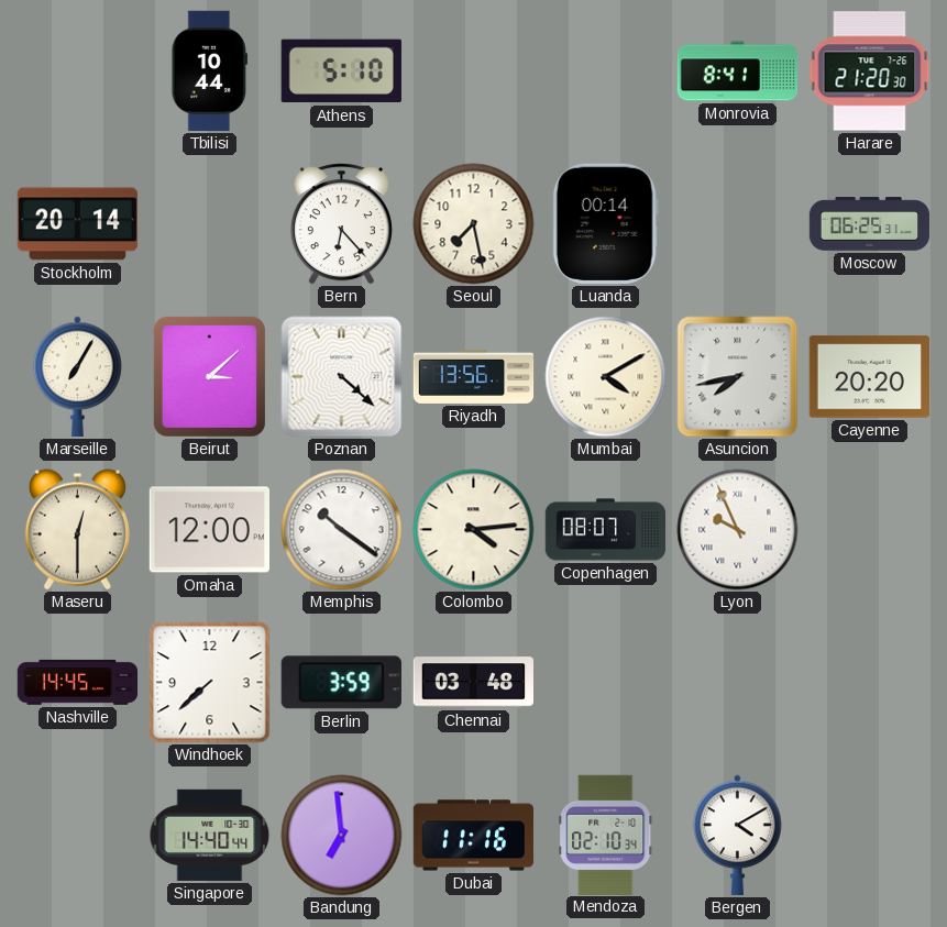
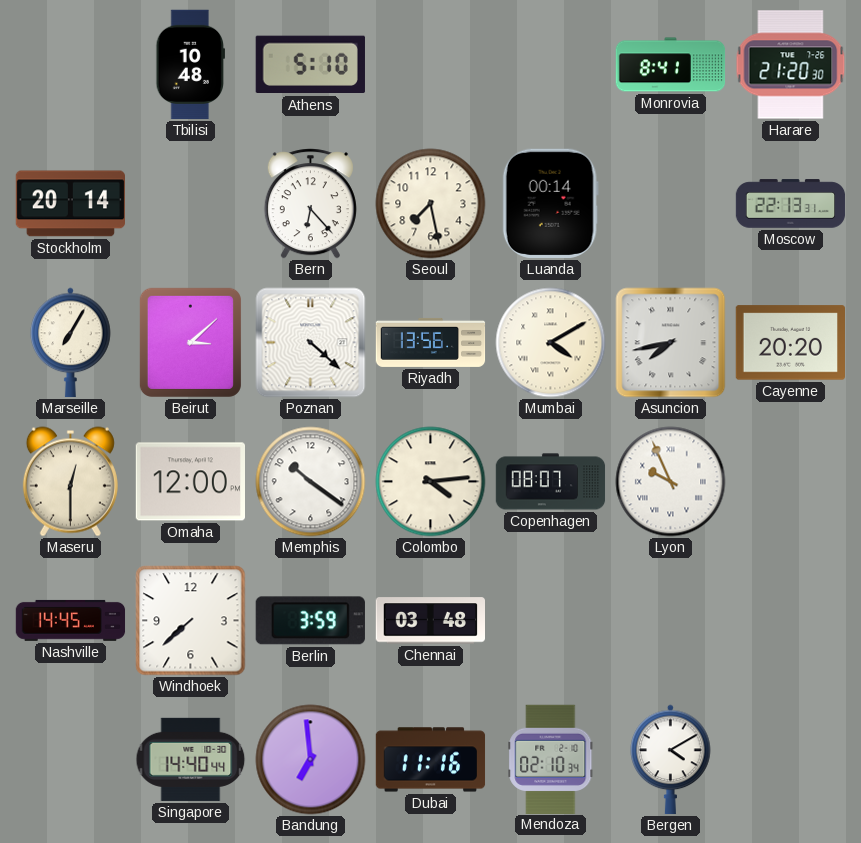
Tbilisi: 10:44 -> 10:48
Moscow: 06:25 -> 22:13
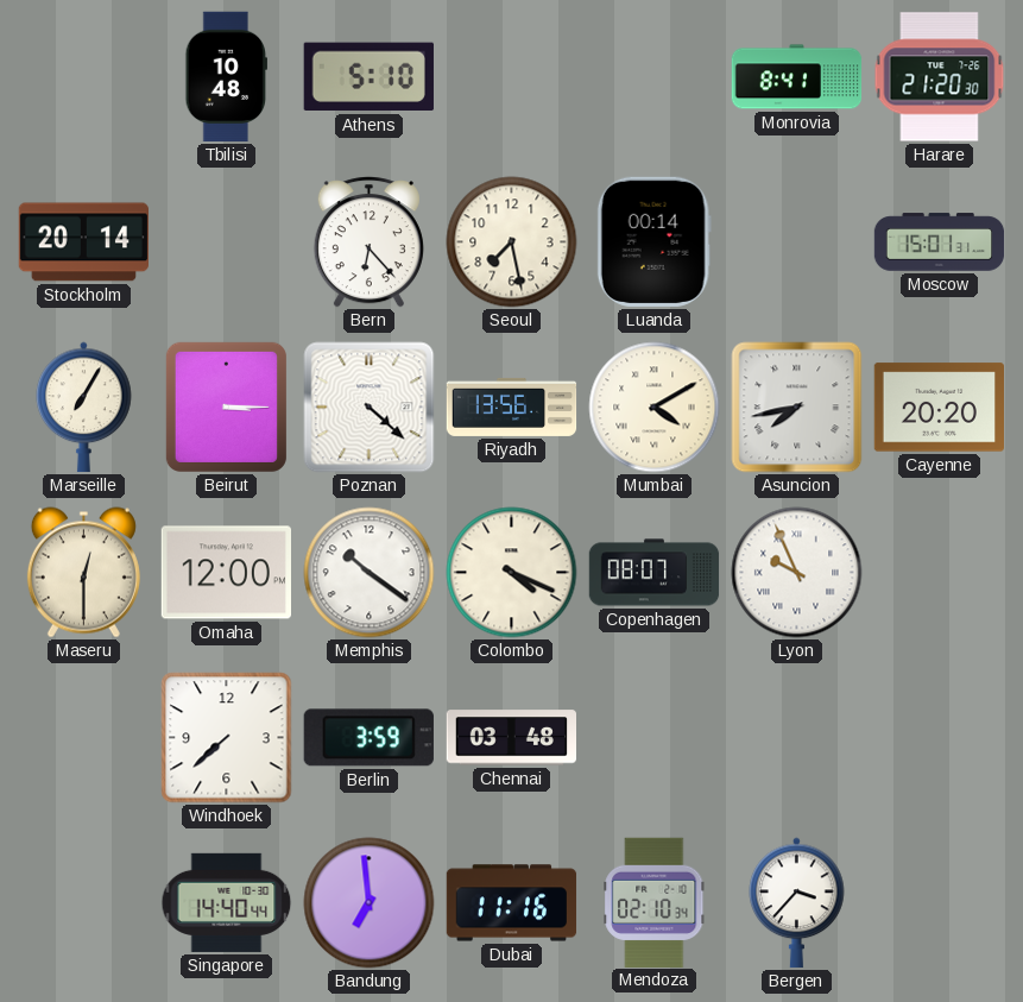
Moscow: 22:13 -> 15:01
Beirut: 3:08 -> 3:15
Colombo: 4:14 -> 4:19
Nashville: 14:45 -> none
Bergen: 4:10 -> 3:37
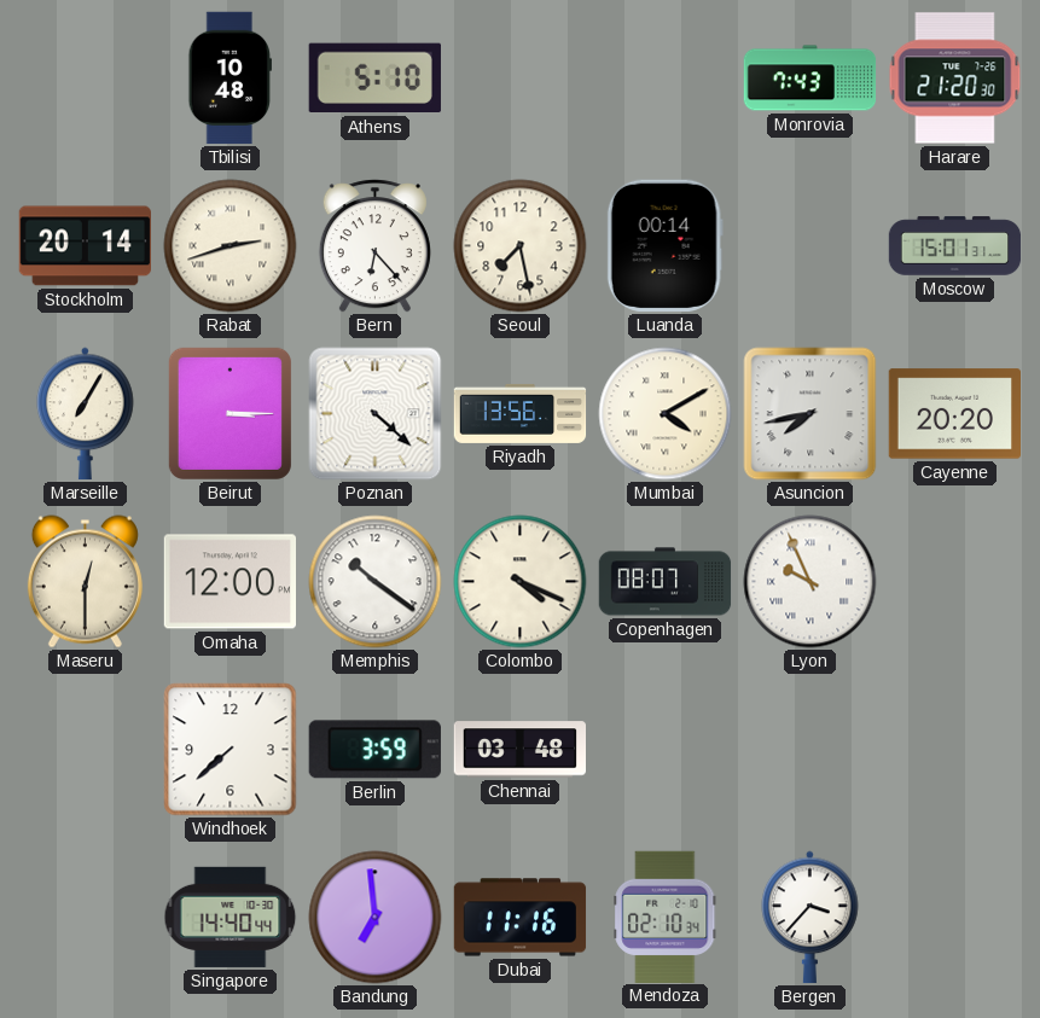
Monrovia: 8:41 -> 7:43
Rabat: none -> 2:42
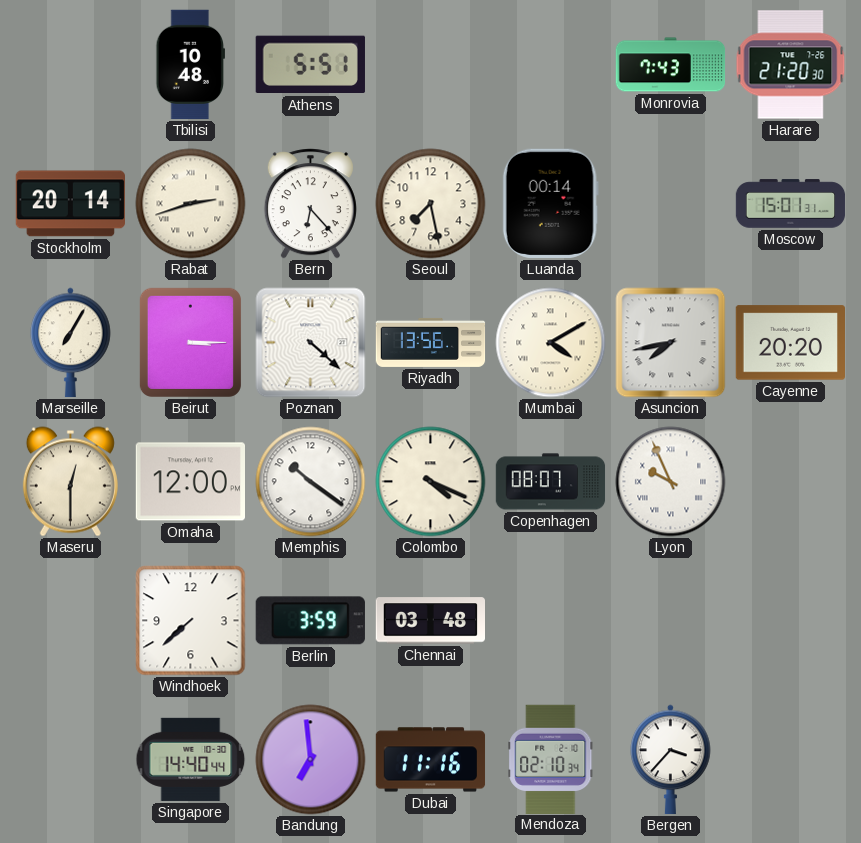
Athens: 5:10 -> 5:51
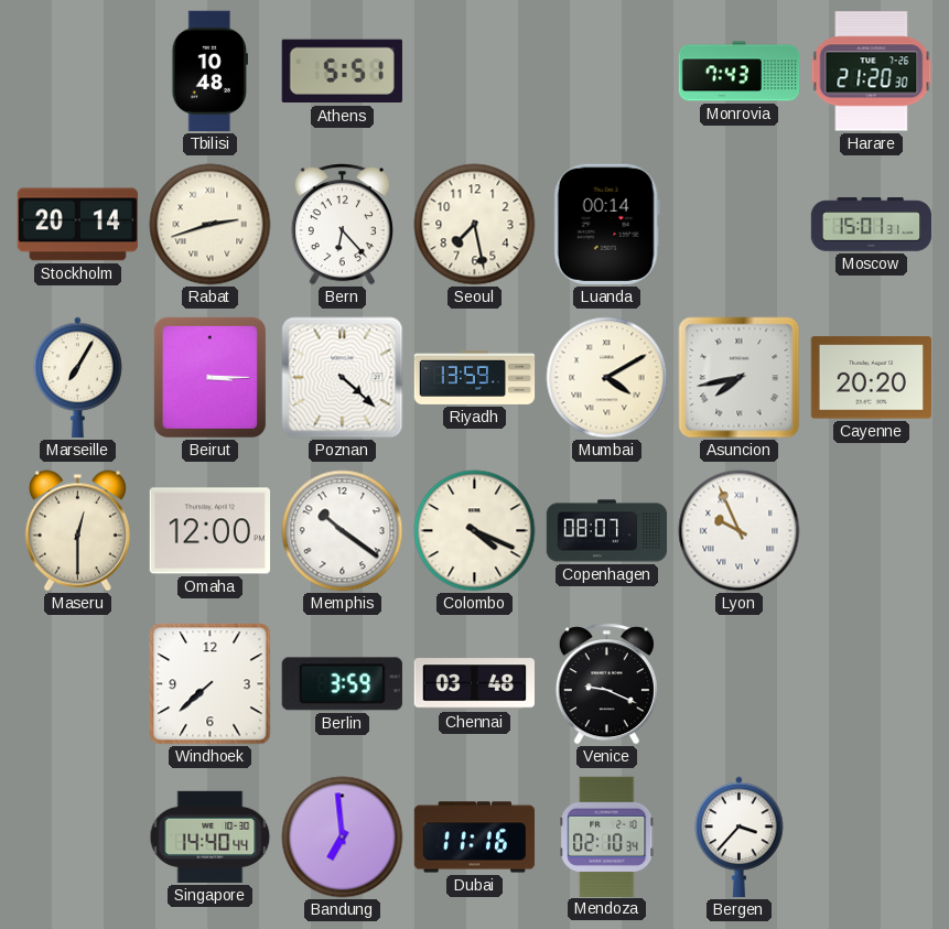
Riyadh: 13:56 -> 13:59
Venice: none -> 9:19
